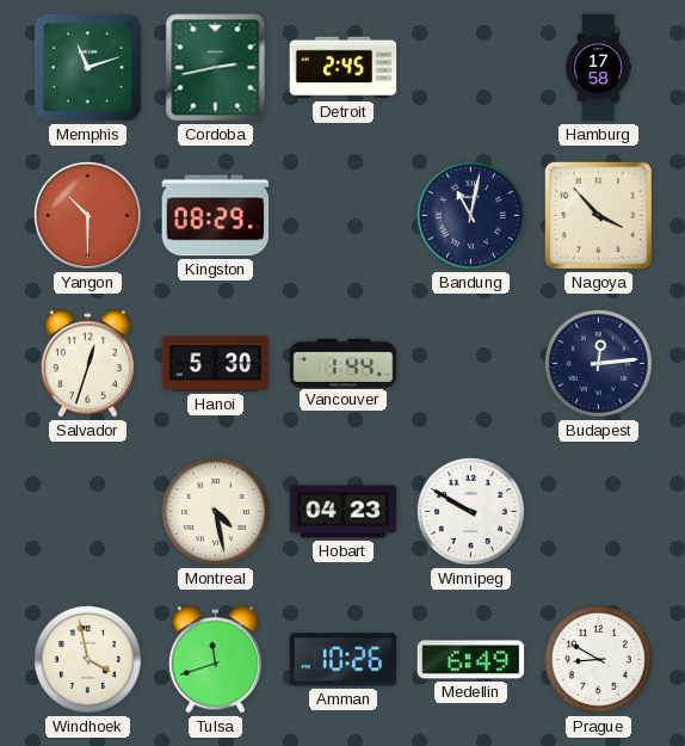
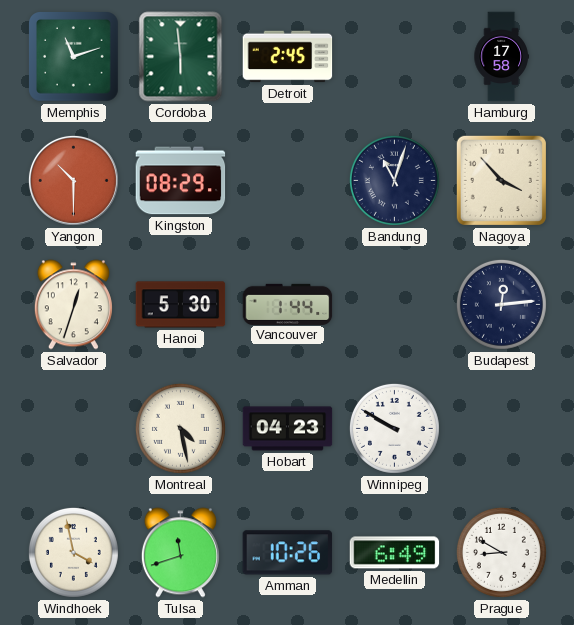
Cordoba: 2:43 -> 5:59
Bandung: 11:02 -> 11:03
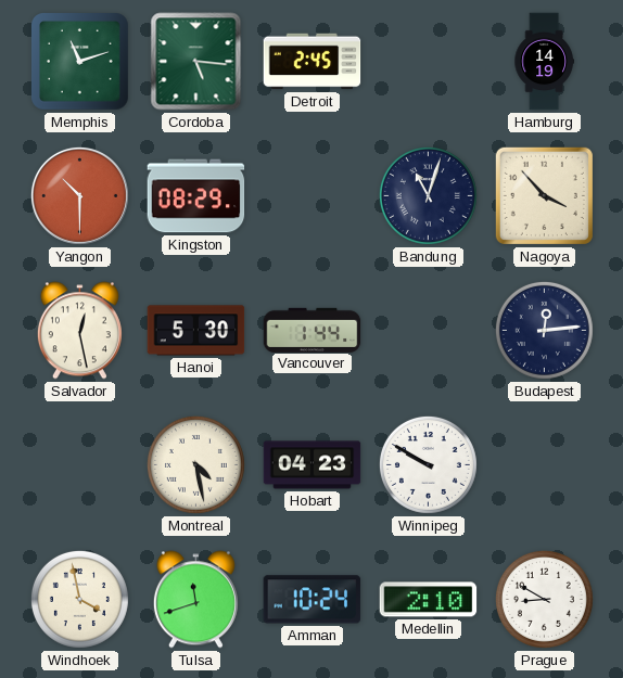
Cordoba: 5:59 -> 5:16
Hamburg: 17:58 -> 14:19
Salvador: 12:33 -> 12:28
Amman: 10:26 -> 10:24
Medellin: 6:49 -> 2:10
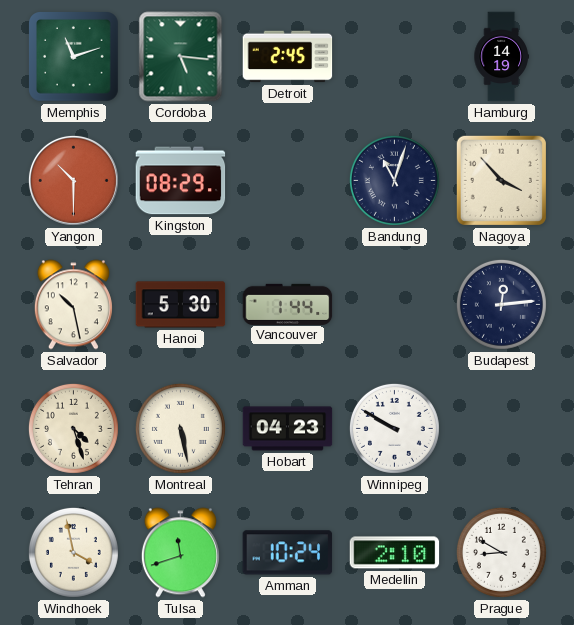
Salvador: 12:28 -> 10:28
Tehran: none -> 4:27
Montreal: 4:28 -> 5:28
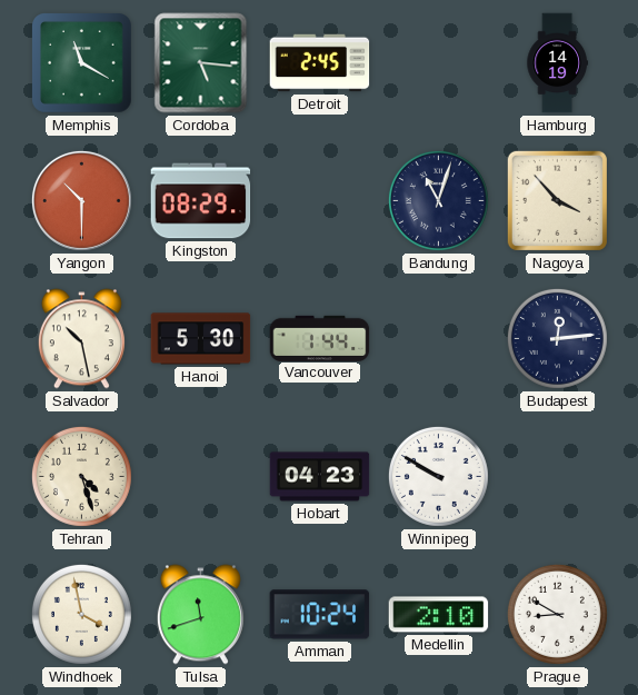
Memphis: 11:12 -> 11:20
Montreal: 5:28 -> none
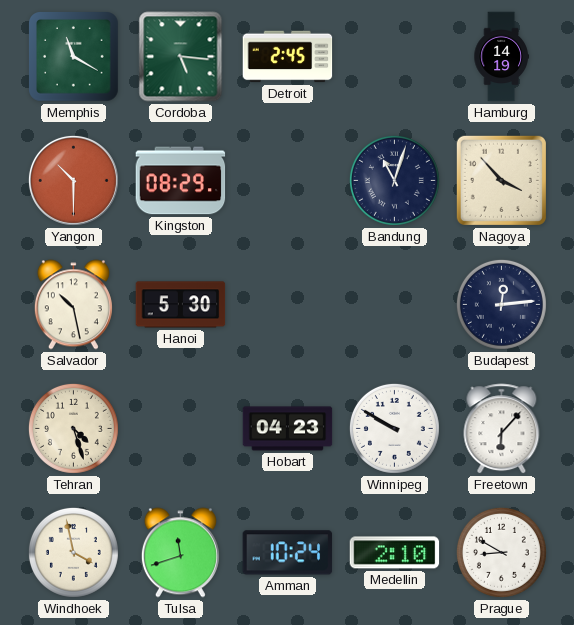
Vancouver: 1:44 -> none
Freetown: none -> 6:07
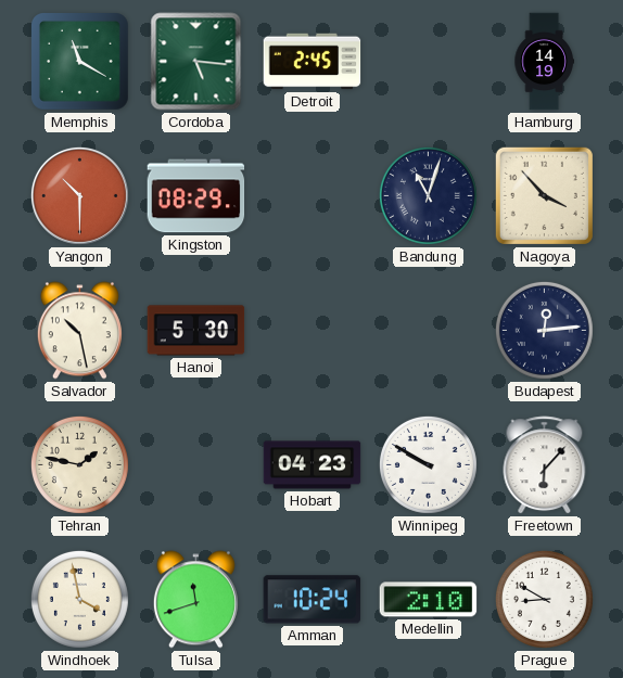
Tehran: 4:27 -> 1:47
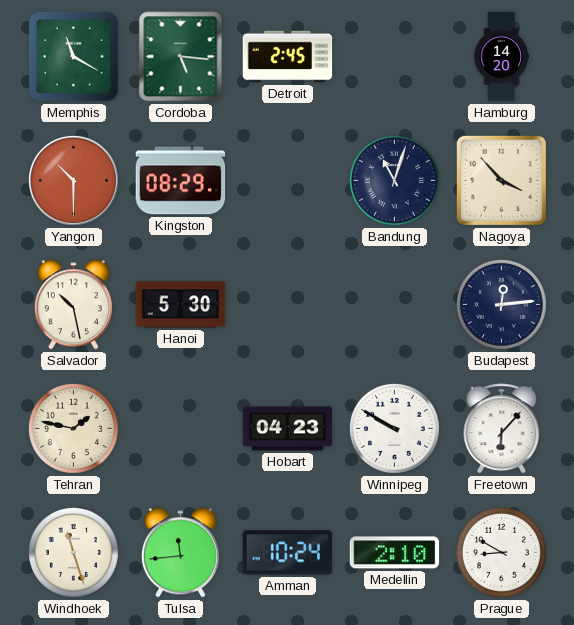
Hamburg: 14:19 -> 14:20
Windhoek: 3:58 -> 11:27
Tulsa: 11:42 -> 11:44
